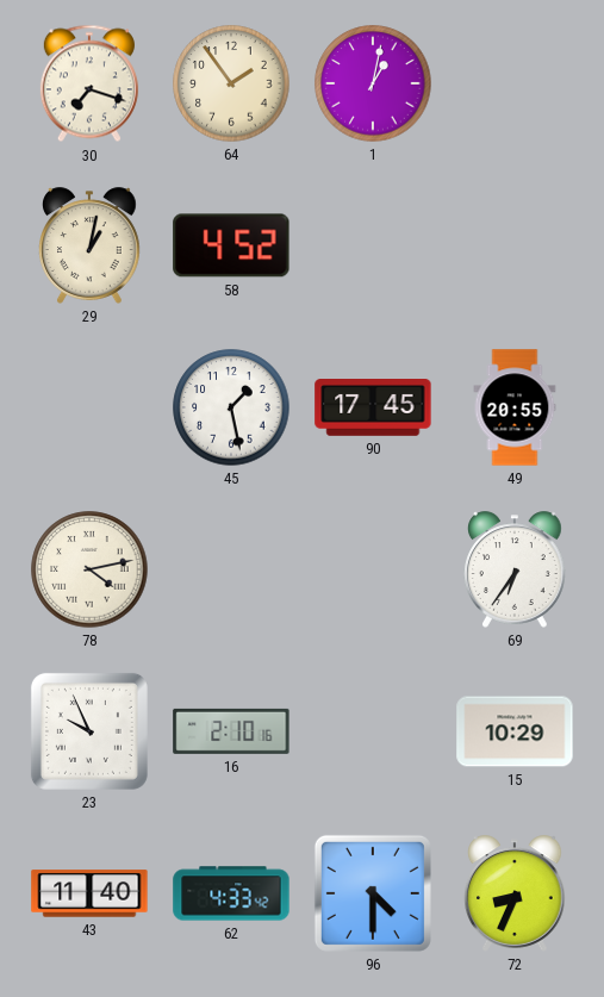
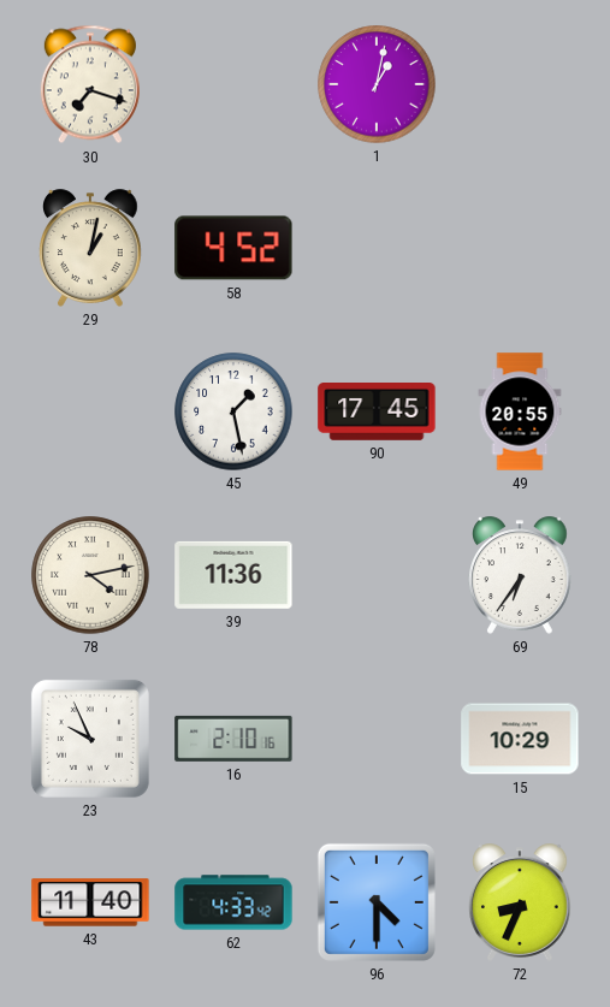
64: 1:54 -> none
39: none -> 11:36
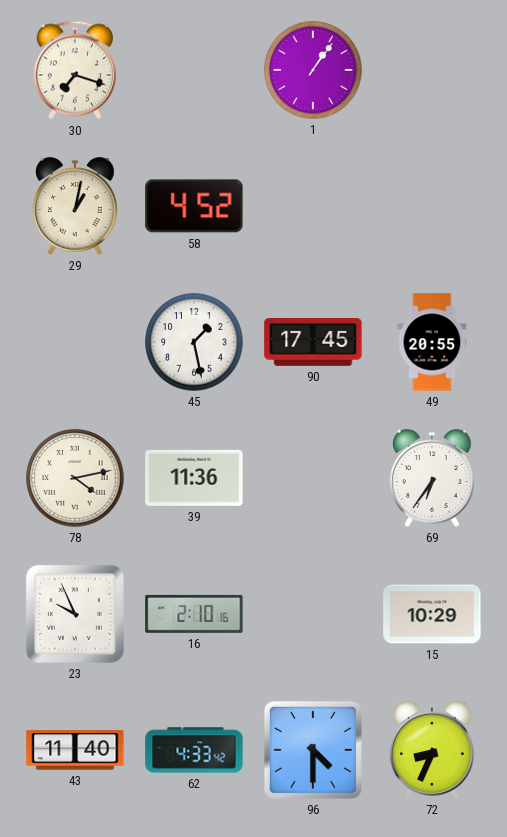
1: 1:02 -> 1:06
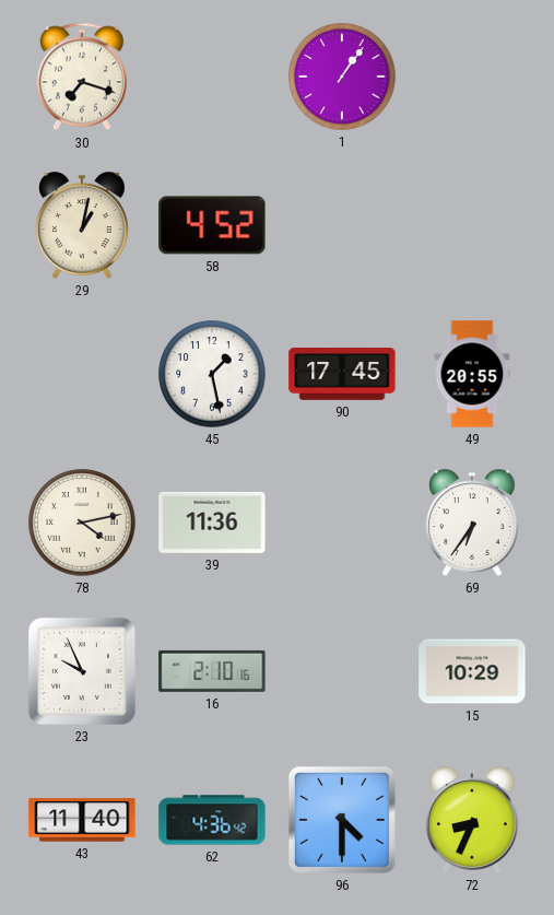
62: 4:33 -> 4:36
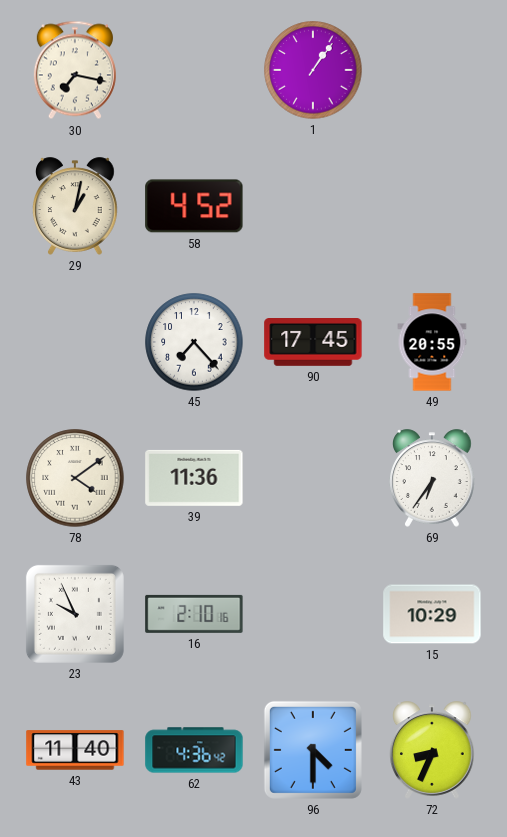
30: 7:18 -> 7:17
45: 1:28 -> 7:23
78: 4:13 -> 4:09
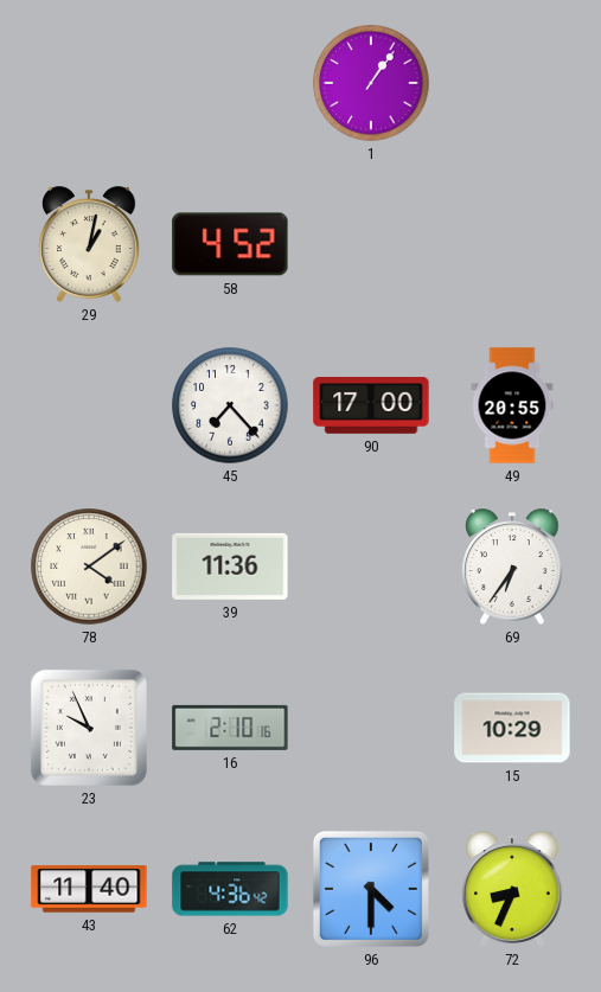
30: 7:17 -> none
90: 17:45 -> 17:00
